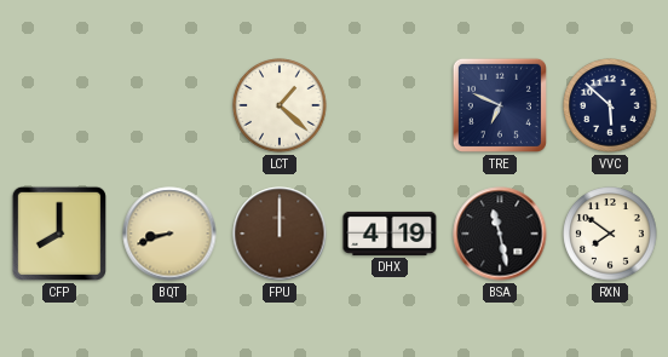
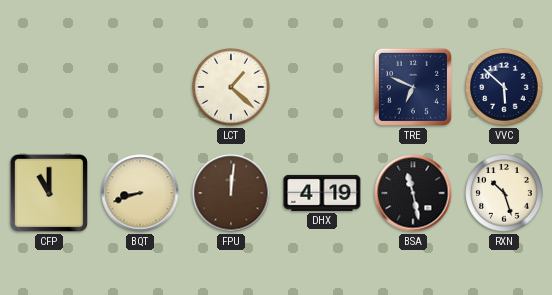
CFP: 8:00 -> 11:00
FPU: 12:00 -> 12:01
RXN: 7:51 -> 10:27
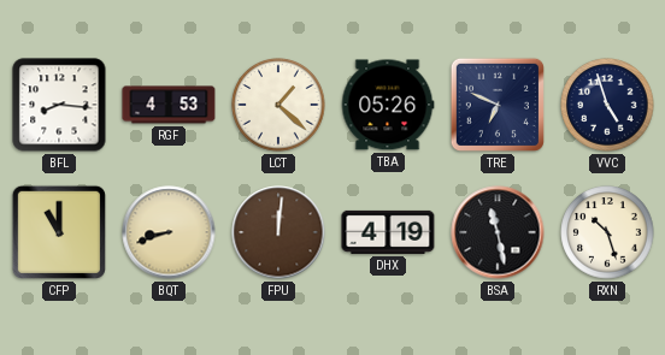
BFL: none -> 8:16
RGF: none -> 4:53
TBA: none -> 05:26
VVC: 5:52 -> 4:57
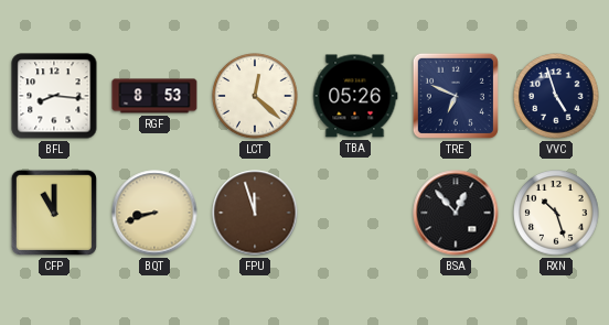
RGF: 4:53 -> 8:53
LCT: 1:22 -> 12:22
FPU: 12:01 -> 11:57
DHX: 4:19 -> none
BSA: 11:28 -> 12:53
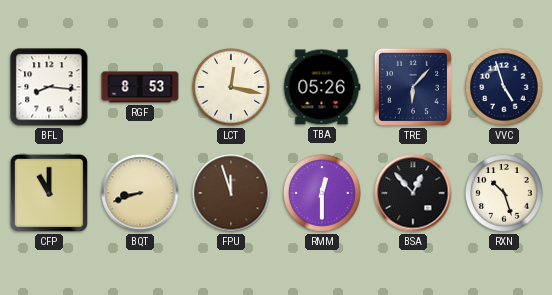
LCT: 12:22 -> 12:17
TRE: 6:49 -> 6:07
RMM: none -> 12:30
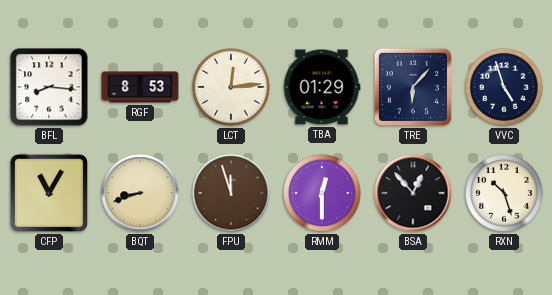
LCT: 12:17 -> 12:14
TBA: 05:26 -> 01:29
CFP: 11:00 -> 11:05
